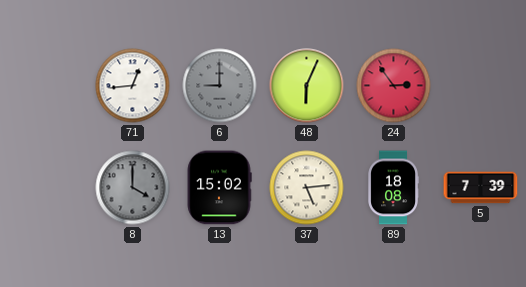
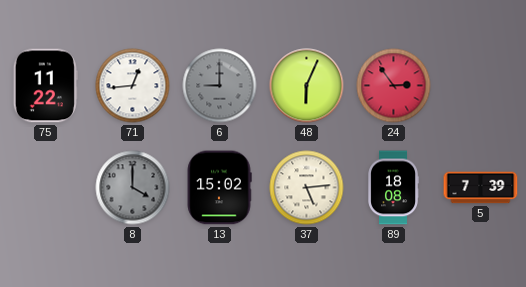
75: none -> 11:22
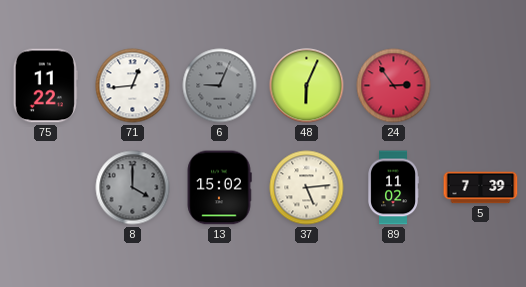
6: 9:00 -> 9:04
89: 18:08 -> 11:02
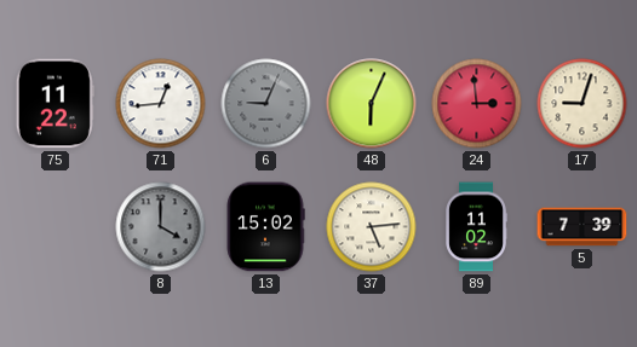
24: 2:54 -> 2:59
17: none -> 9:03
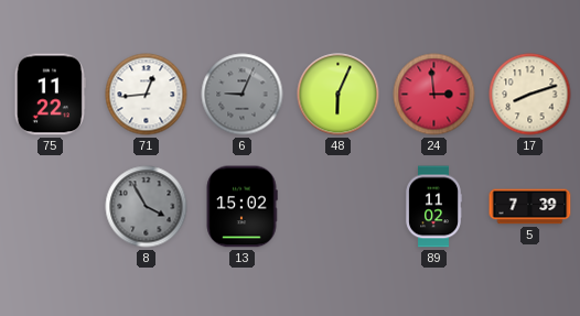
17: 9:03 -> 8:12
8: 4:00 -> 3:55
37: 5:14 -> none
